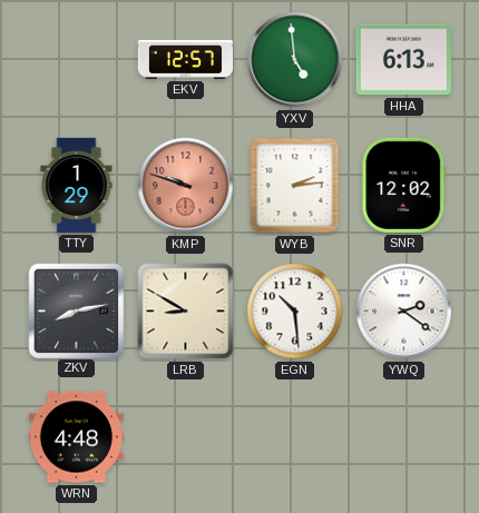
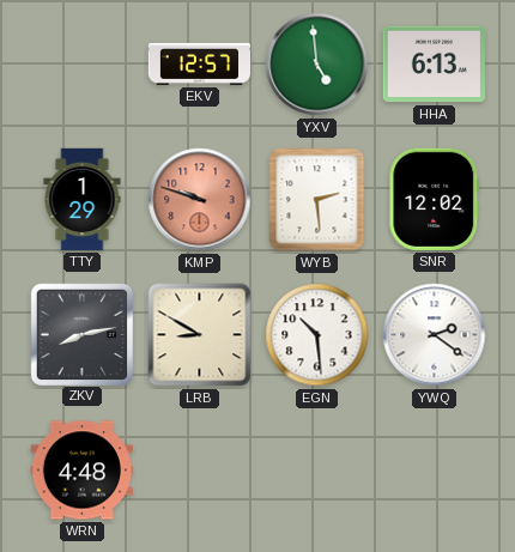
WYB: 2:14 -> 2:29
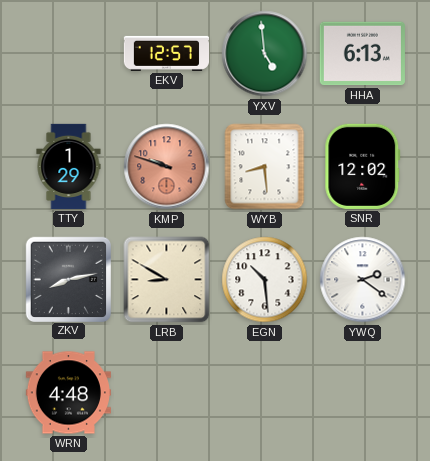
WYB: 2:29 -> 8:29
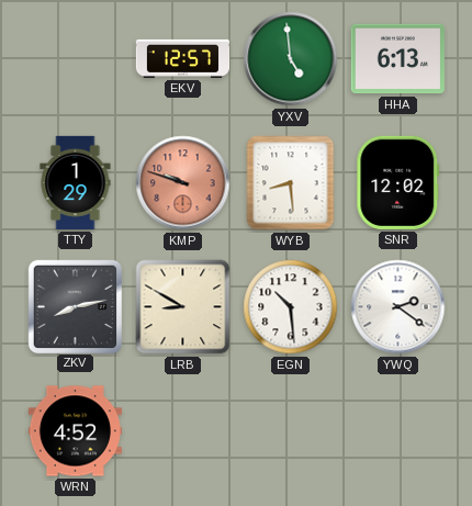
WRN: 4:48 -> 4:52
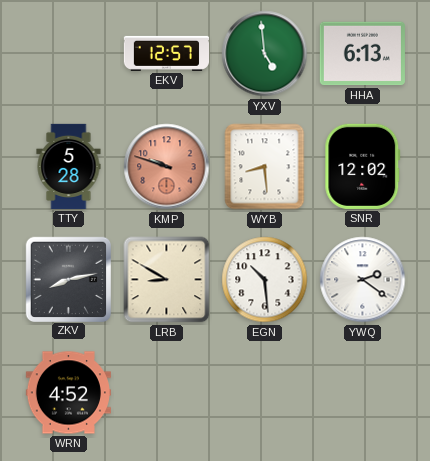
TTY: 1:29 -> 5:28
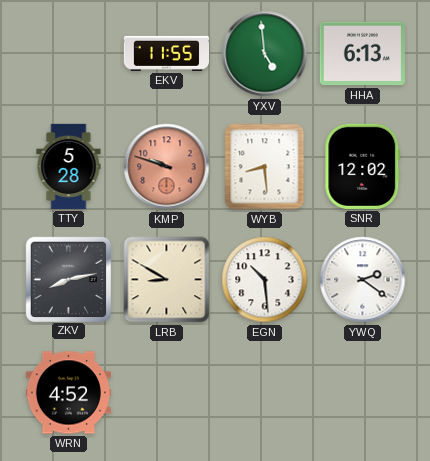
EKV: 12:57 -> 11:55
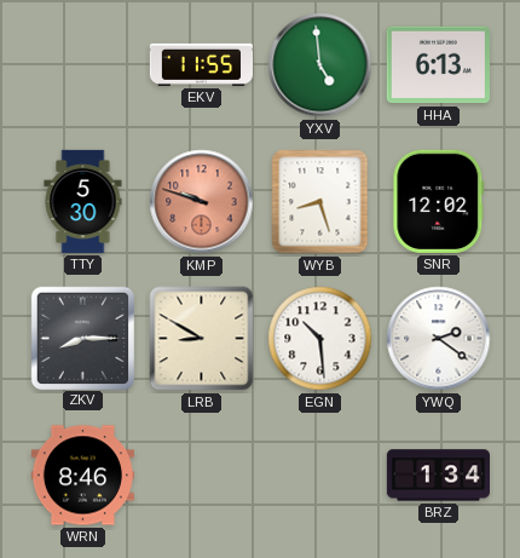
TTY: 5:28 -> 5:30
WYB: 8:29 -> 8:27
ZKV: 8:13 -> 8:15
WRN: 4:52 -> 8:46
BRZ: none -> 1:34
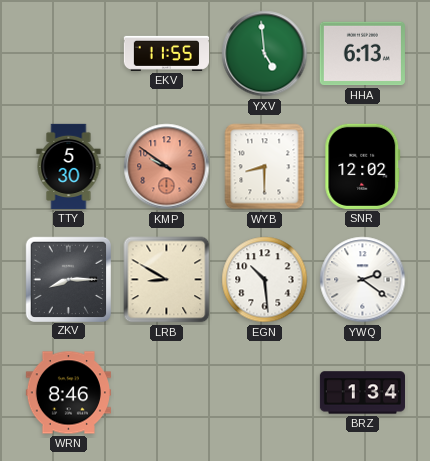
KMP: 9:48 -> 9:51
WYB: 8:27 -> 8:30
